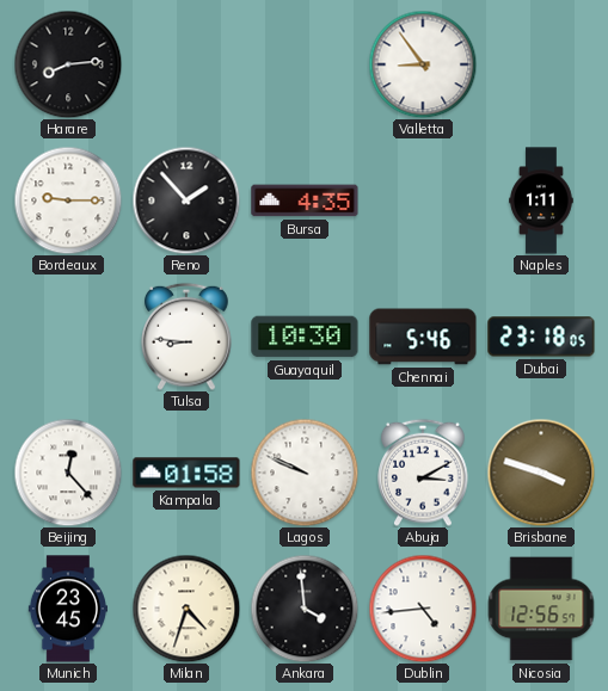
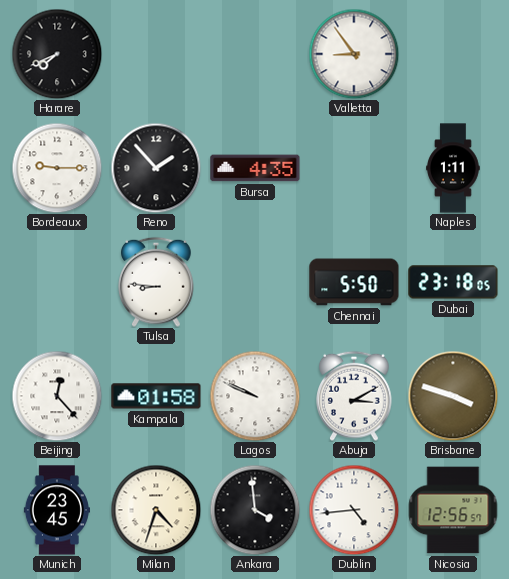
Harare: 8:14 -> 7:41
Guayaquil: 10:30 -> none
Chennai: 5:46 -> 5:50
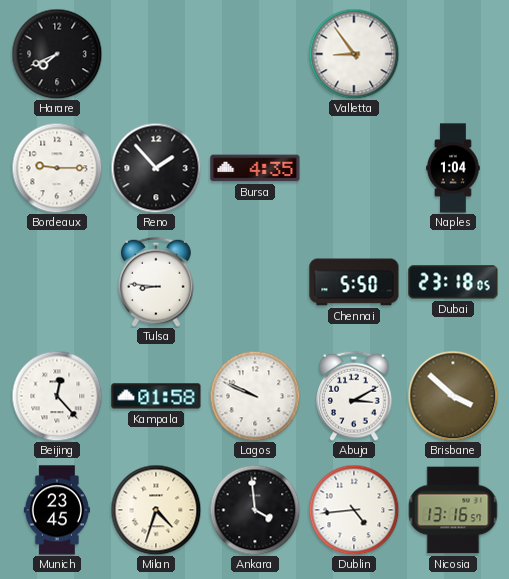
Naples: 1:11 -> 1:04
Brisbane: 3:48 -> 3:52
Nicosia: 12:56 -> 13:16
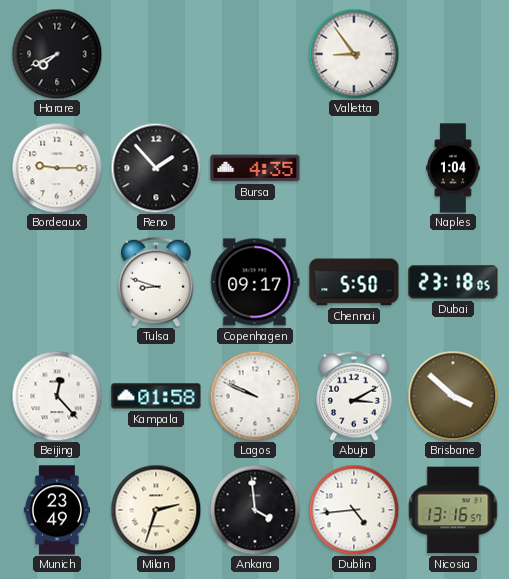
Tulsa: 8:46 -> 8:48
Copenhagen: none -> 09:17
Munich: 23:45 -> 23:49
Milan: 4:33 -> 2:33
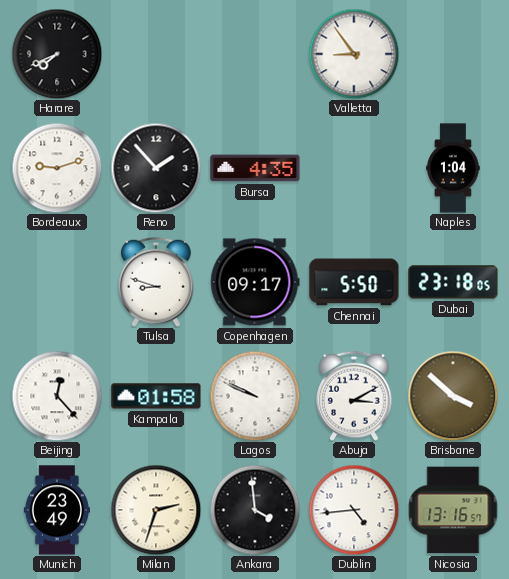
Bordeaux: 9:15 -> 9:12
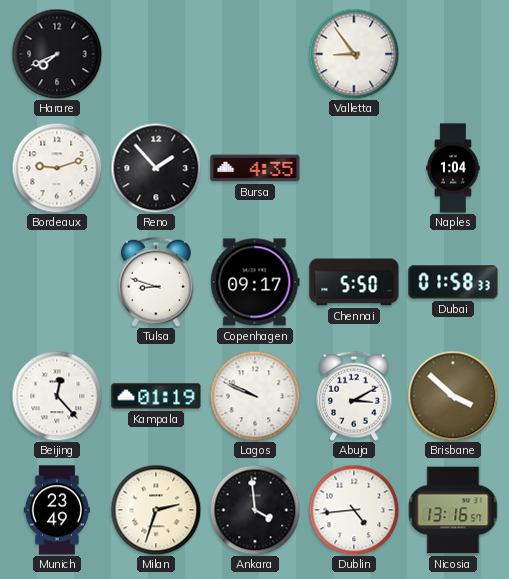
Dubai: 23:18 -> 01:58
Kampala: 01:58 -> 01:19
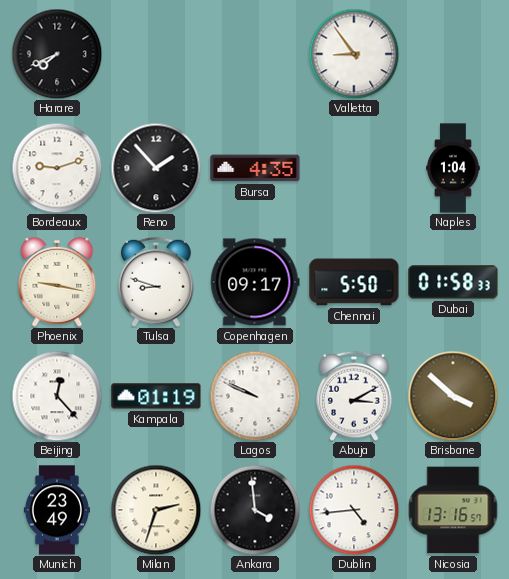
Phoenix: none -> 9:17
